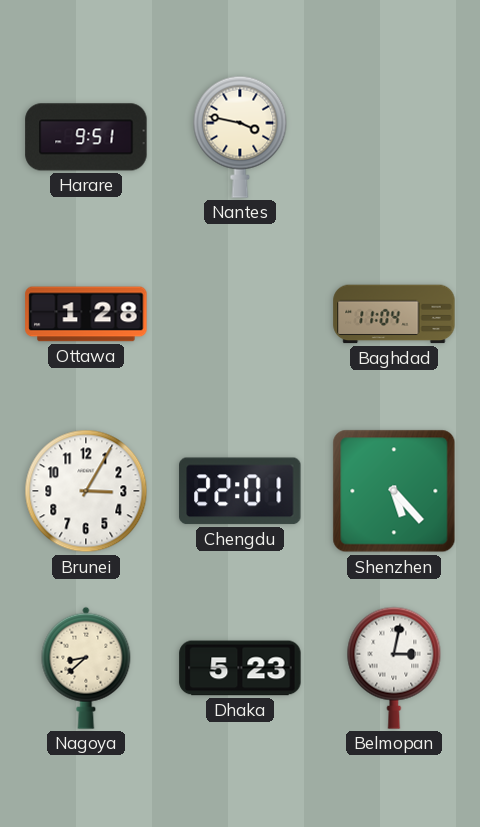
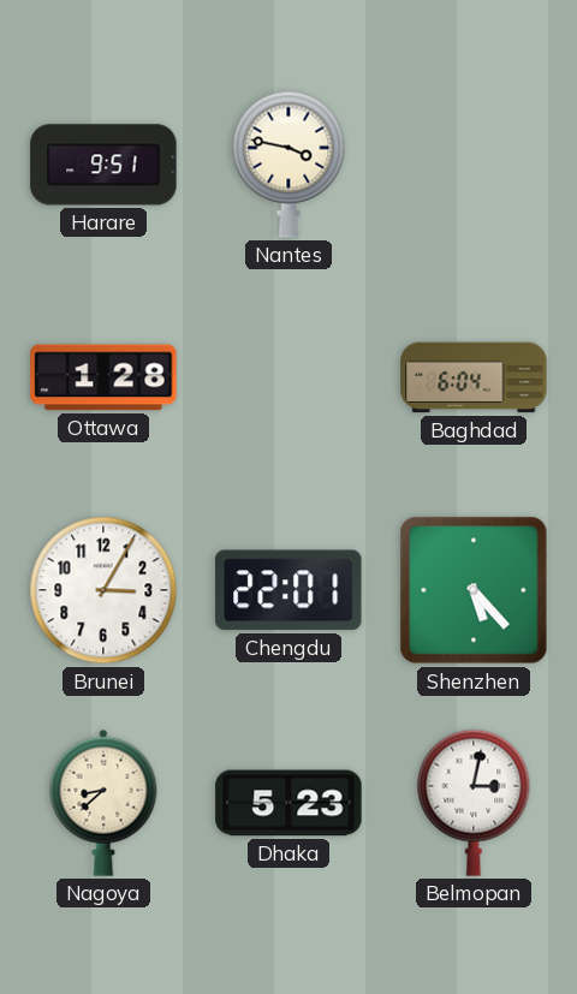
Baghdad: 11:04 -> 6:04
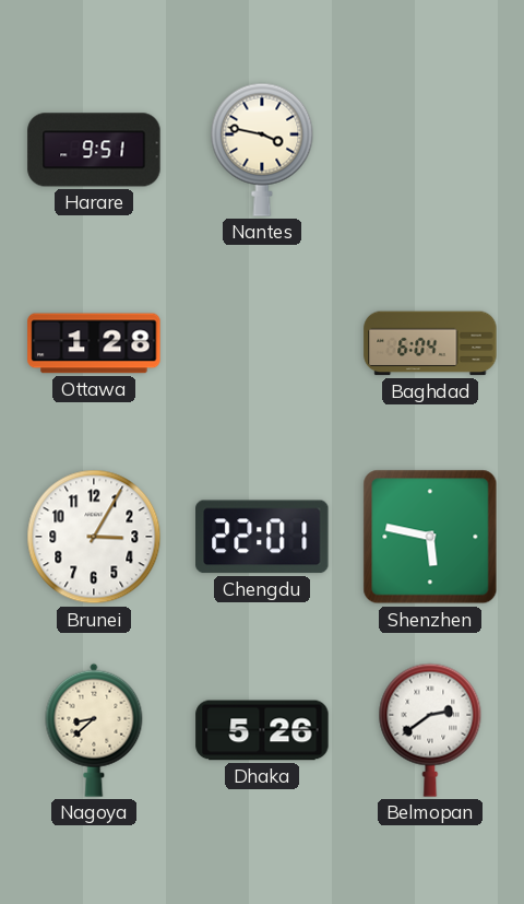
Shenzhen: 5:23 -> 5:47
Dhaka: 5:23 -> 5:26
Belmopan: 3:02 -> 2:39
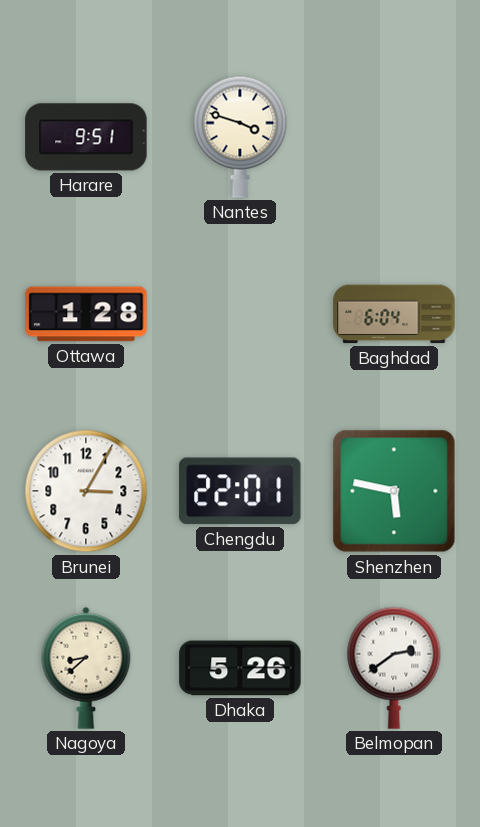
Nantes: 3:47 -> 3:48
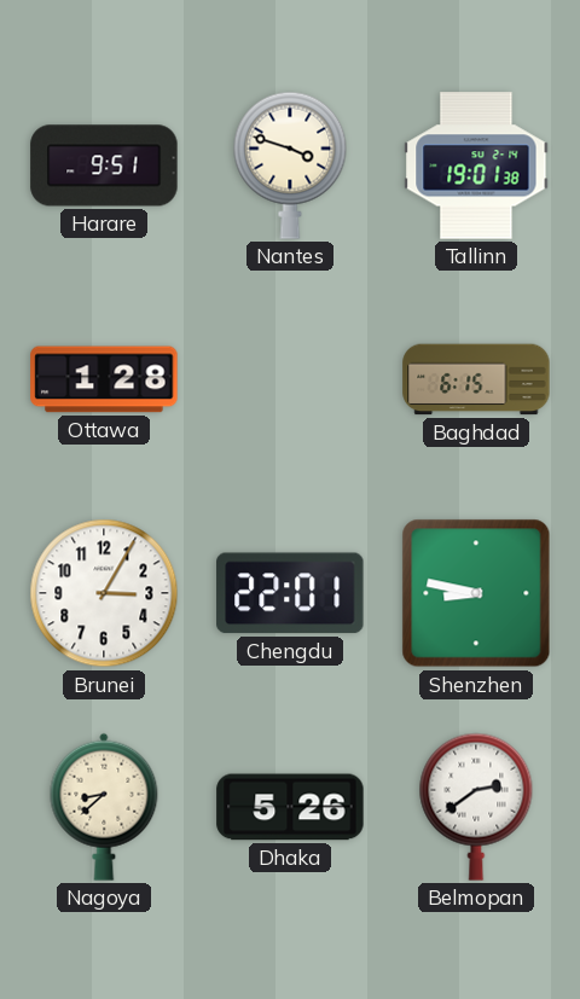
Tallinn: none -> 19:01
Baghdad: 6:04 -> 6:15
Shenzhen: 5:47 -> 8:47
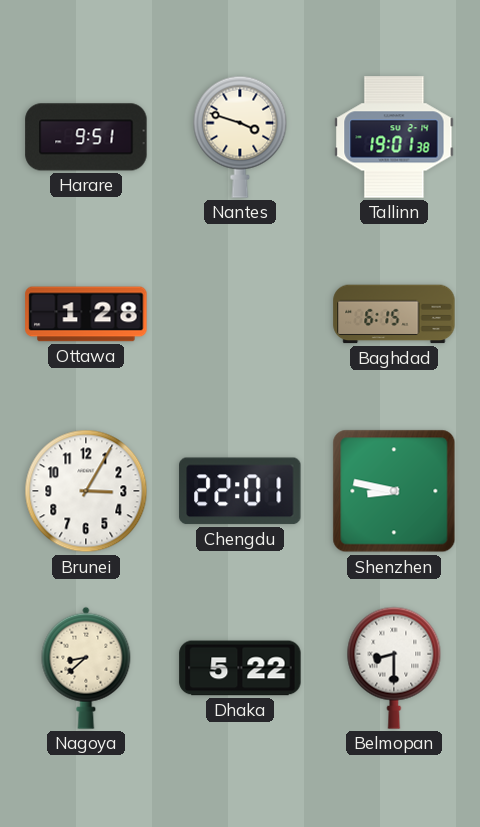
Dhaka: 5:26 -> 5:22
Belmopan: 2:39 -> 8:30
